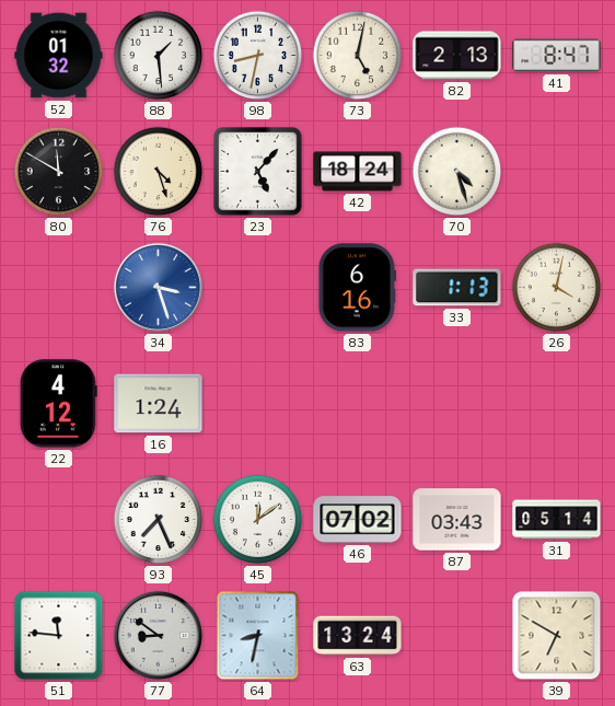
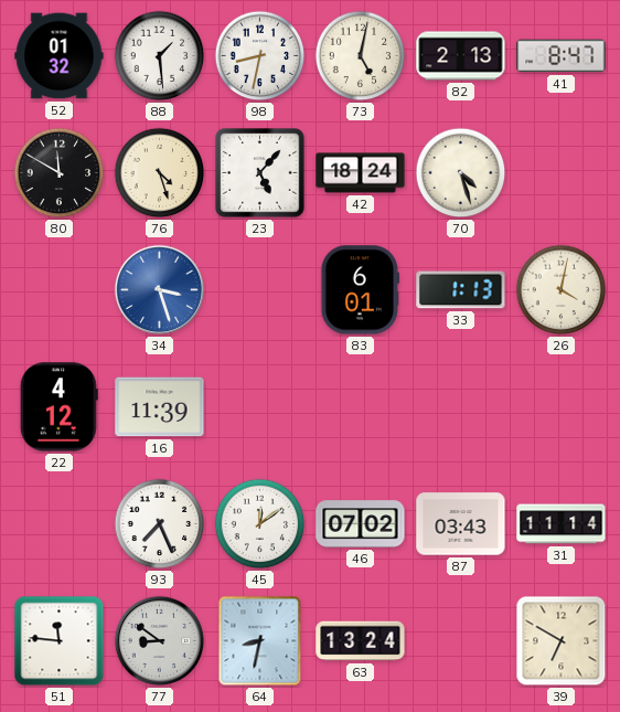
83: 6:16 -> 6:01
16: 1:24 -> 11:39
31: 05:14 -> 11:14
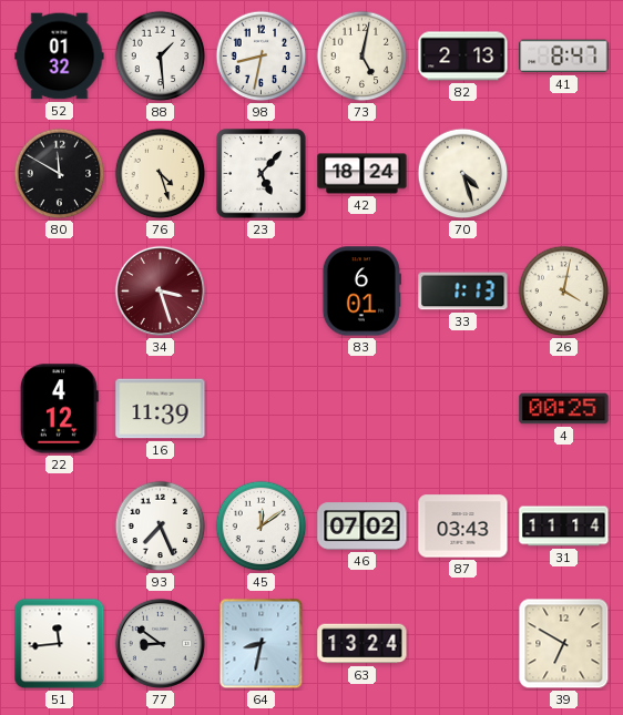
34 dial: blue -> burgundy
4: none -> 00:25
51: 11:46 -> 11:44
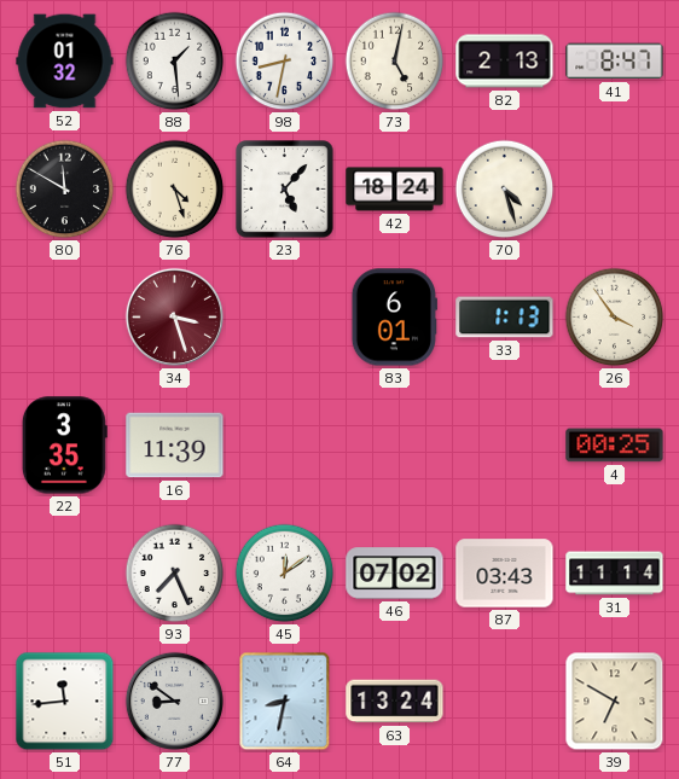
26: 4:02 -> 3:54
22: 4:12 -> 3:35
